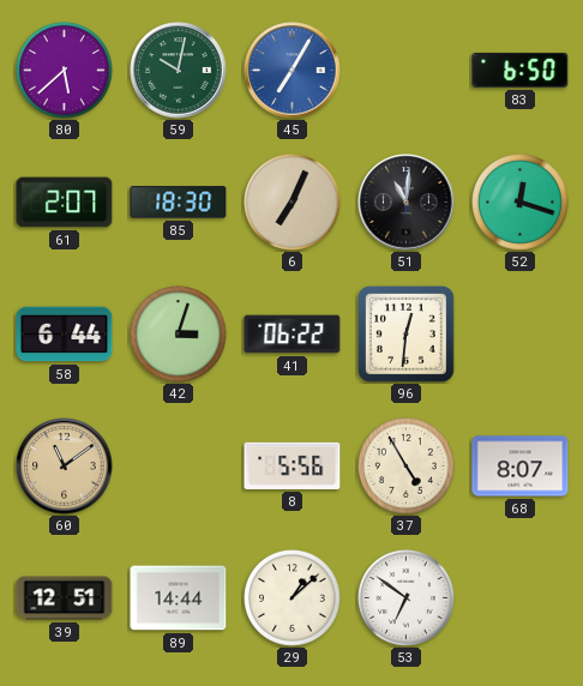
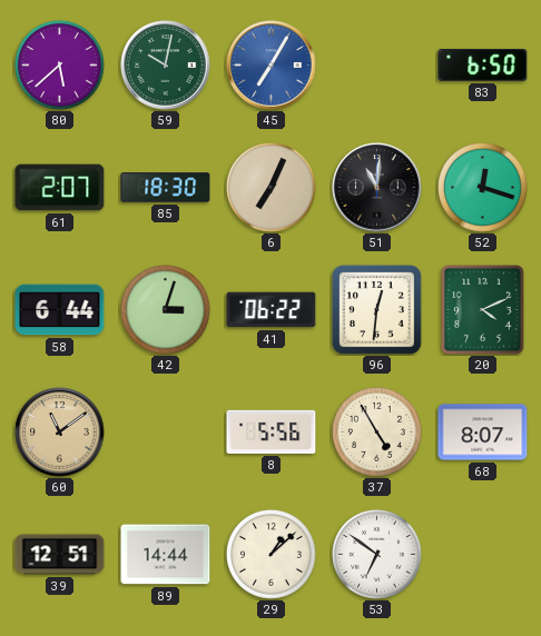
20: none -> 4:11
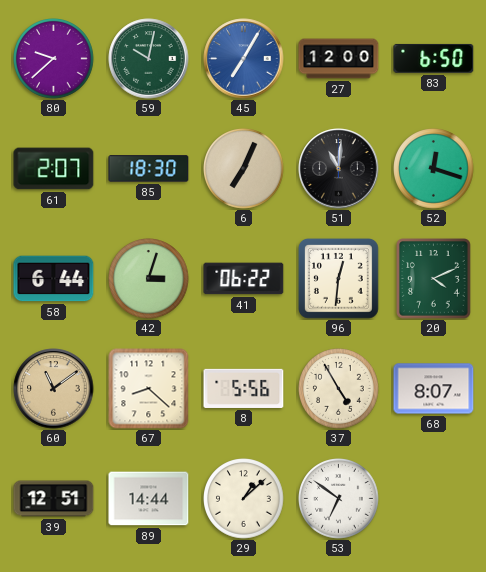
80: 5:38 -> 9:38
27: none -> 12:00
67: none -> 8:22
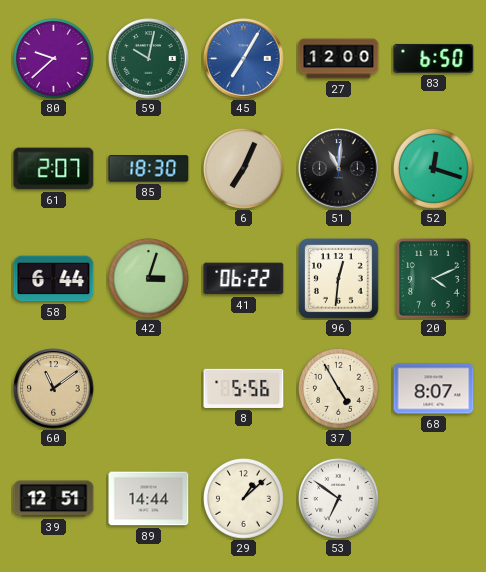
67: 8:22 -> none
